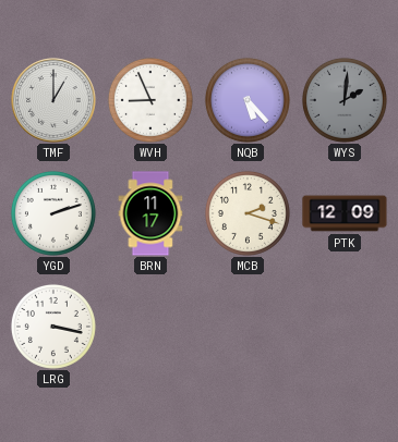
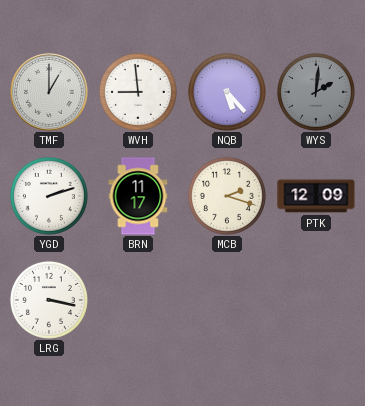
WVH: 8:56 -> 8:59
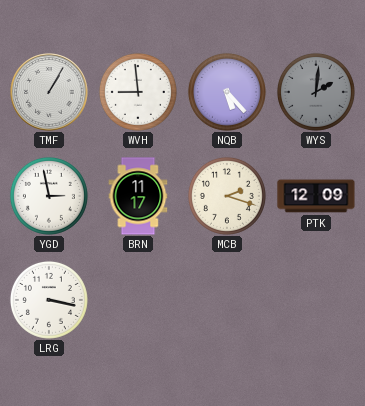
TMF: 1:00 -> 1:05
YGD: 2:12 -> 2:58
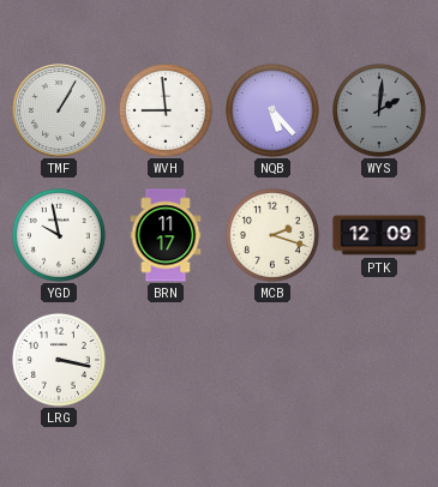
YGD: 2:58 -> 9:58
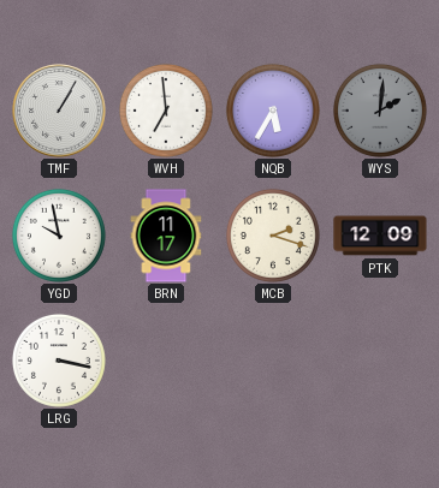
WVH: 8:59 -> 6:59
NQB: 5:23 -> 5:35
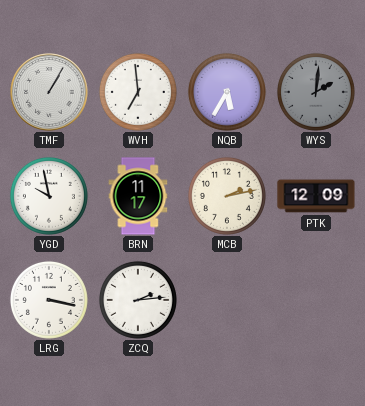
MCB: 2:18 -> 2:13
ZCQ: none -> 2:14
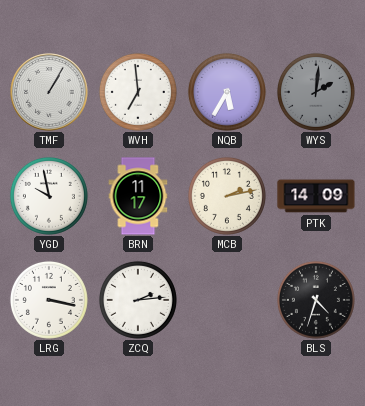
PTK: 12:09 -> 14:09
BLS: none -> 4:33
